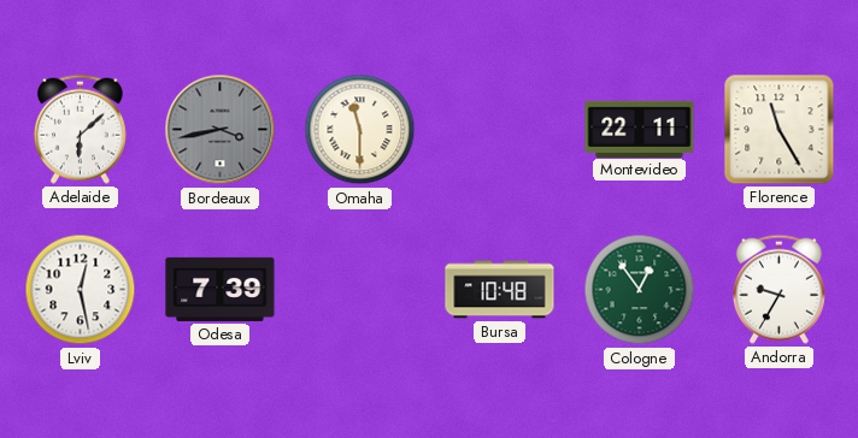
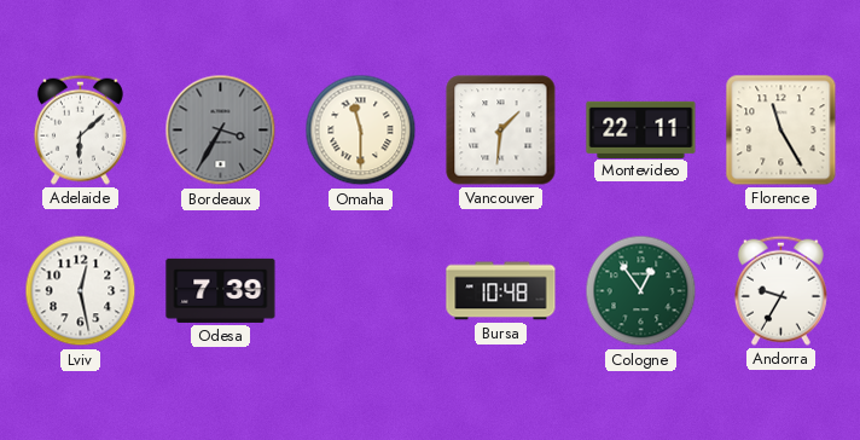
Bordeaux: 3:43 -> 3:35
Vancouver: none -> 1:31
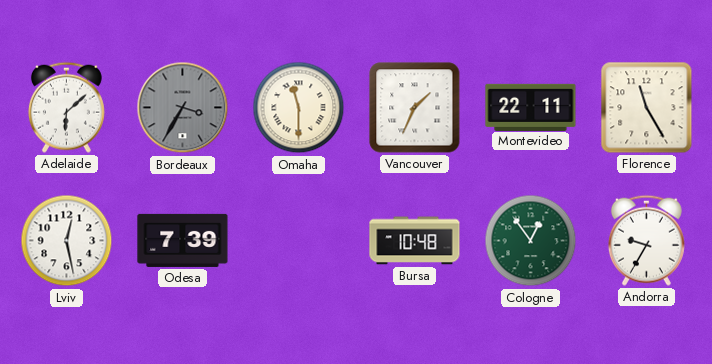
Vancouver: 1:31 -> 1:34
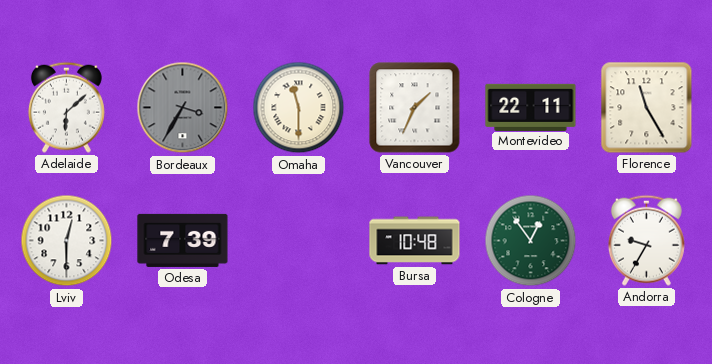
Lviv: 12:28 -> 12:30
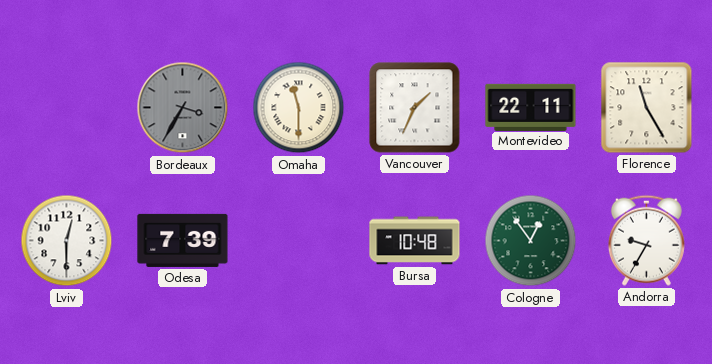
Adelaide: 6:08 -> none
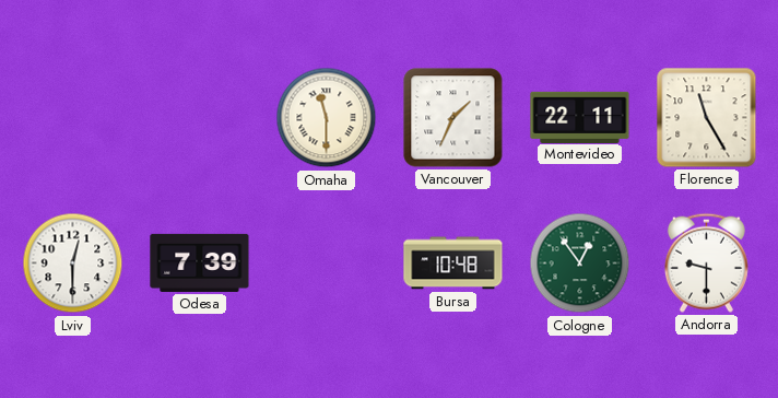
Bordeaux: 3:35 -> none
Andorra: 9:35 -> 9:30
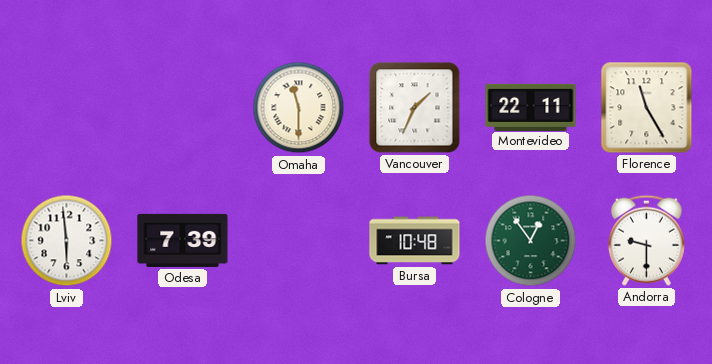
Lviv: 12:30 -> 5:59
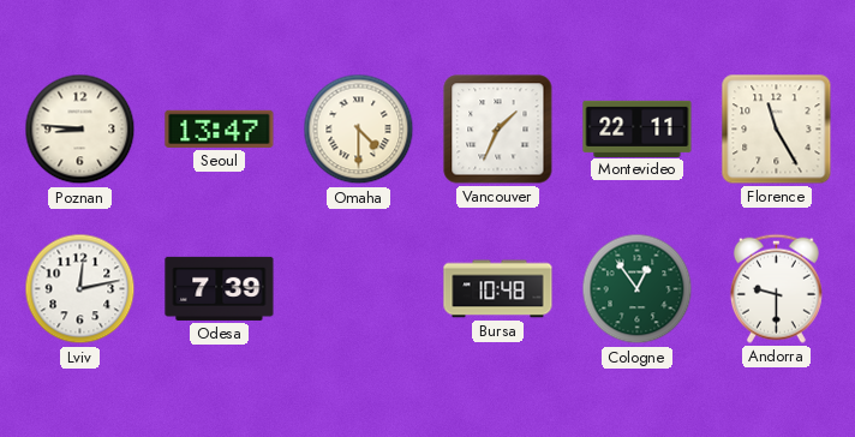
Poznan: none -> 8:46
Seoul: none -> 13:47
Omaha: 11:30 -> 4:30
Lviv: 5:59 -> 12:13
